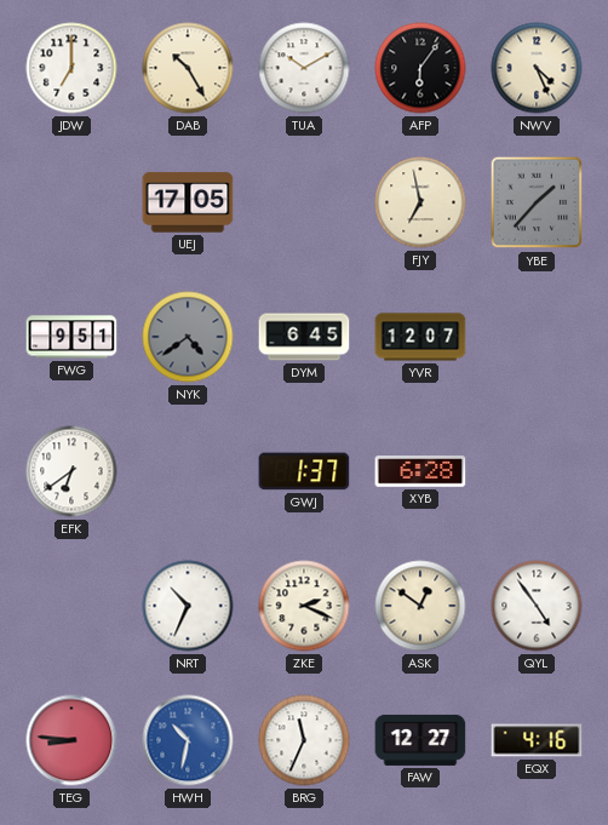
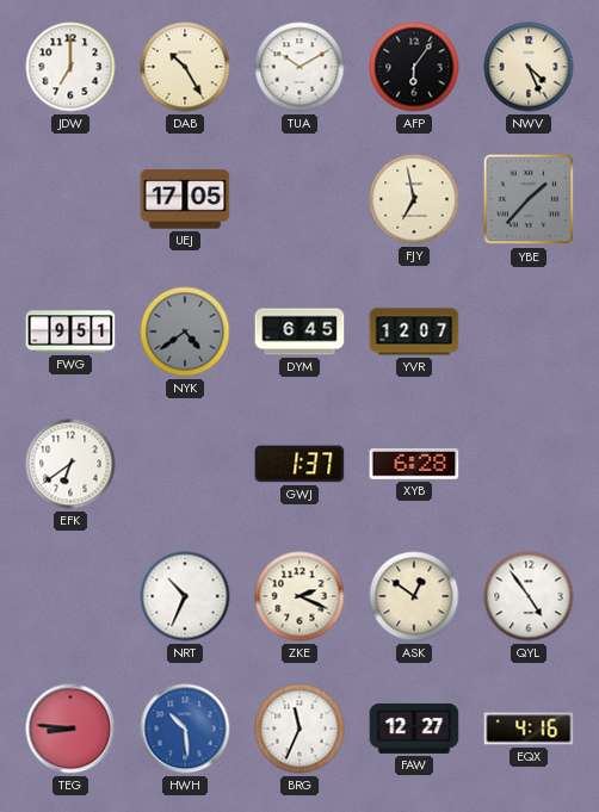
HWH: 10:32 -> 10:29
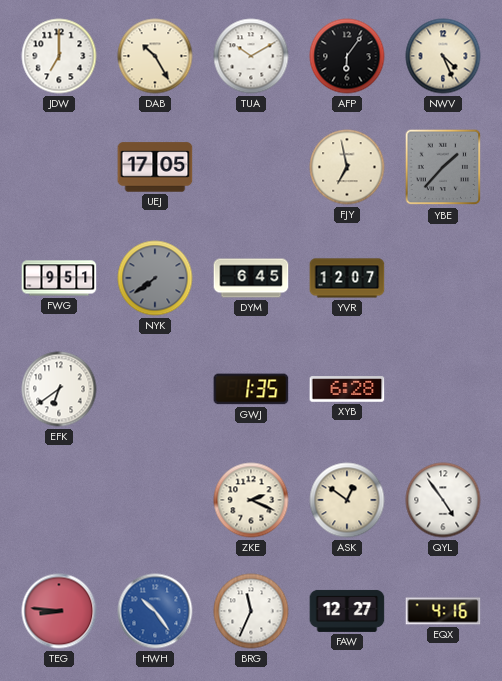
NYK: 4:39 -> 7:39
GWJ: 1:37 -> 1:35
NRT: 10:34 -> none
HWH: 10:29 -> 10:24
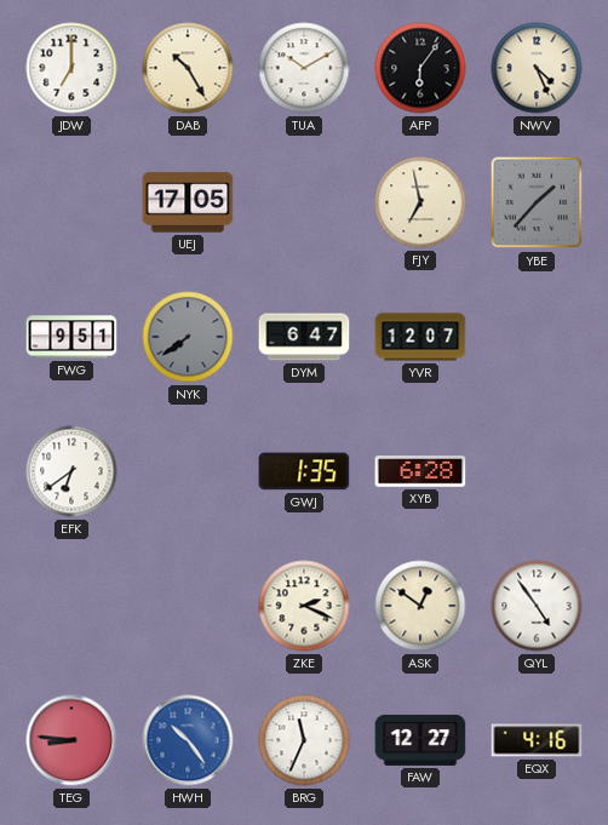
DYM: 6:45 -> 6:47
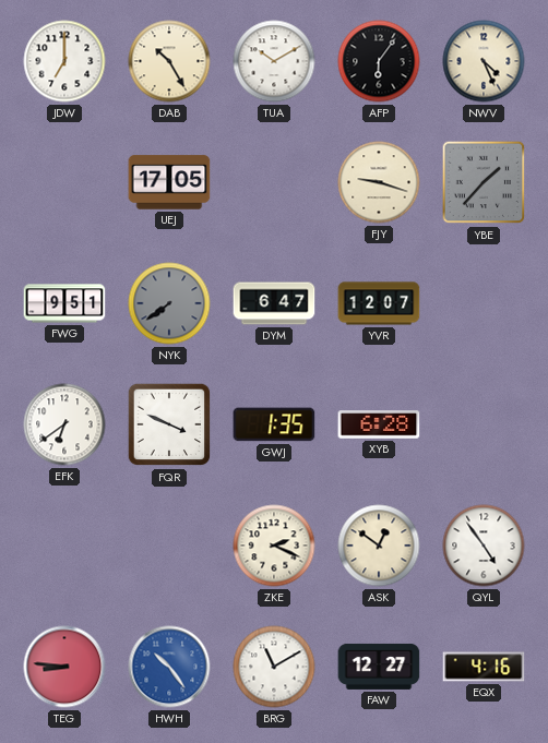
FJY: 6:58 -> 9:18
FQR: none -> 3:49
BRG: 11:34 -> 11:10
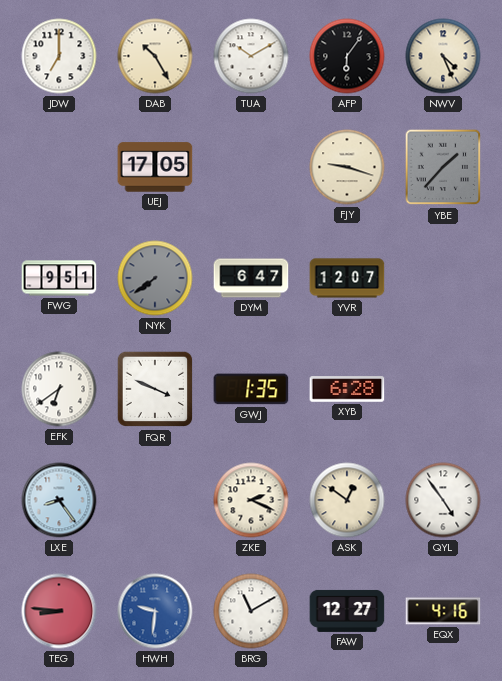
LXE: none -> 8:24
HWH: 10:24 -> 9:31
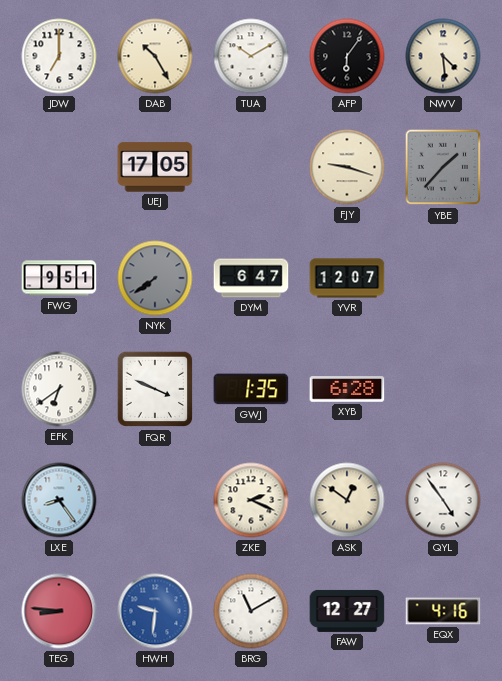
NWV: 4:26 -> 4:29
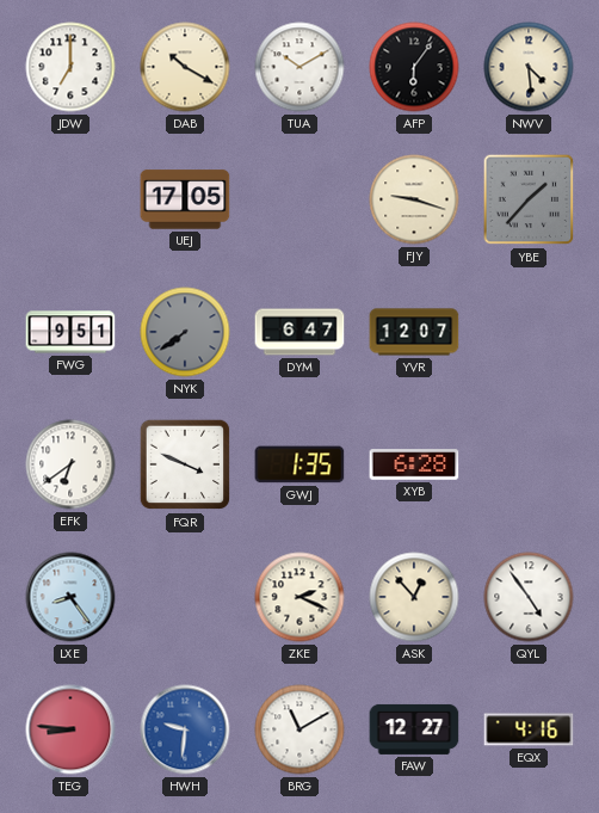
DAB: 10:25 -> 10:20
ASK: 12:51 -> 12:53
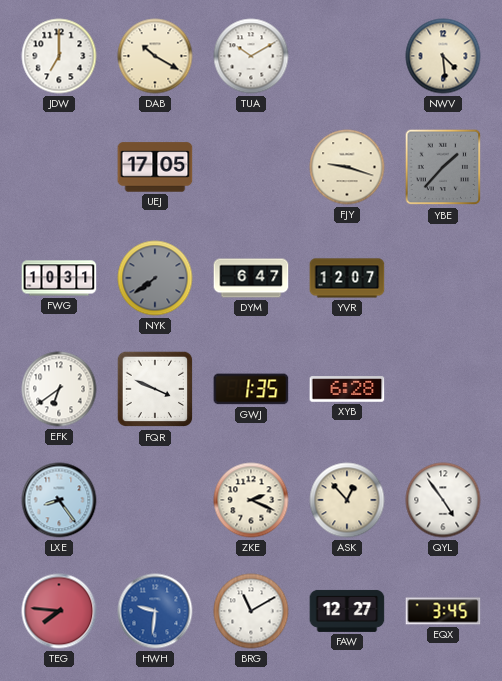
AFP: 6:06 -> none
FWG: 9:51 -> 10:31
TEG: 8:46 -> 7:46
EQX: 4:16 -> 3:45
